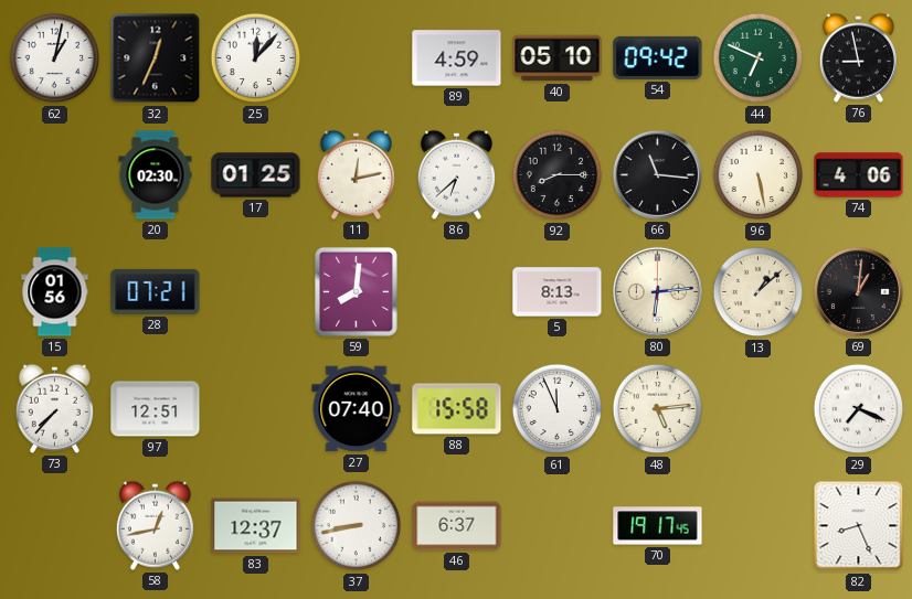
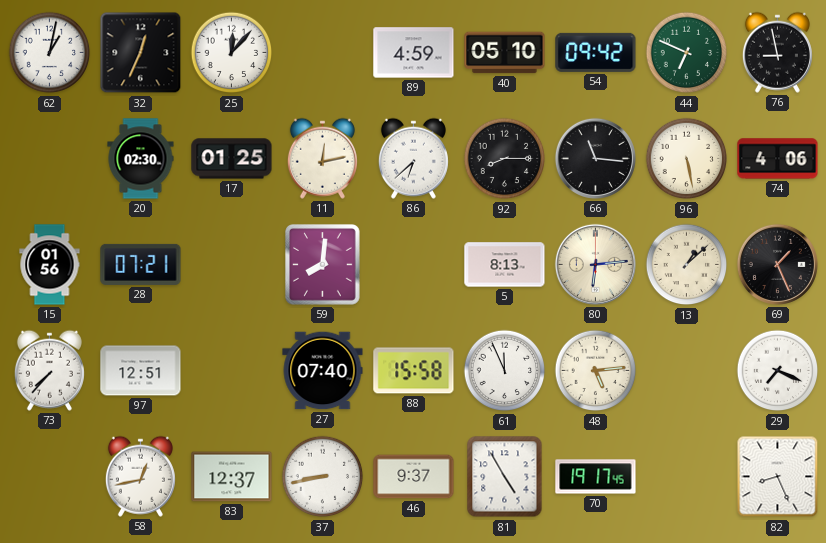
69: 1:01 -> 1:26
46: 6:37 -> 9:37
81: none -> 4:55
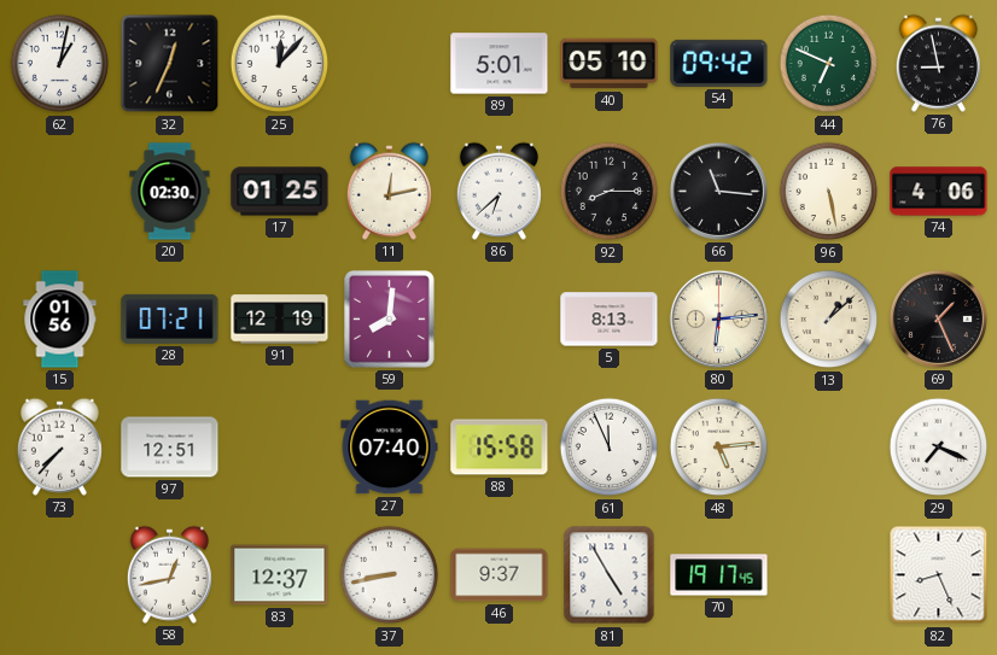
89: 4:59 -> 5:01
91: none -> 12:19
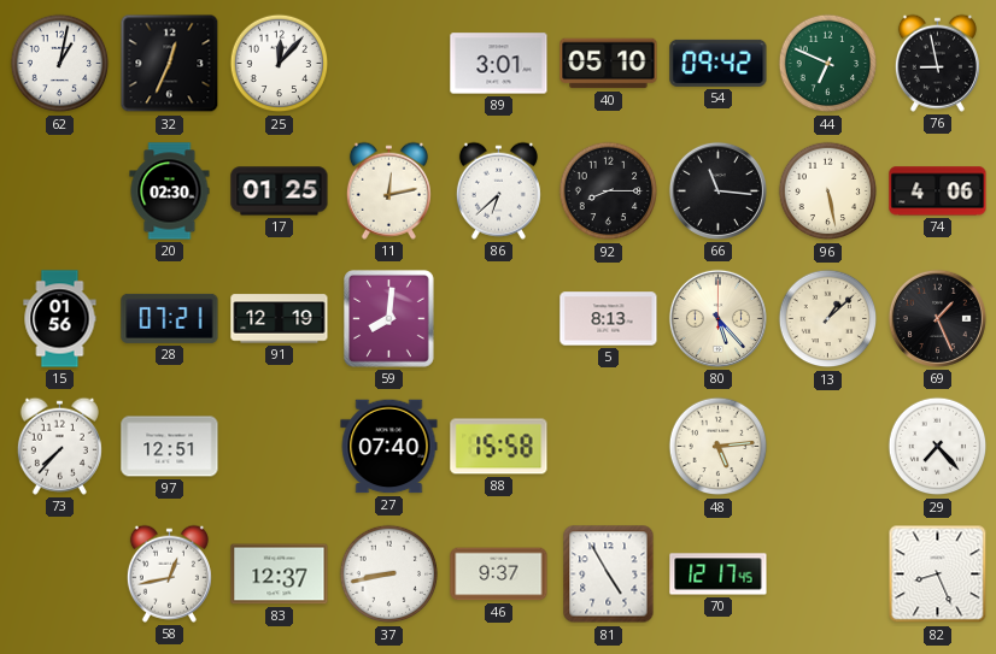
89: 5:01 -> 3:01
80: 6:14 -> 5:23
61: 11:56 -> none
29: 7:19 -> 7:23
70: 19:17 -> 12:17
